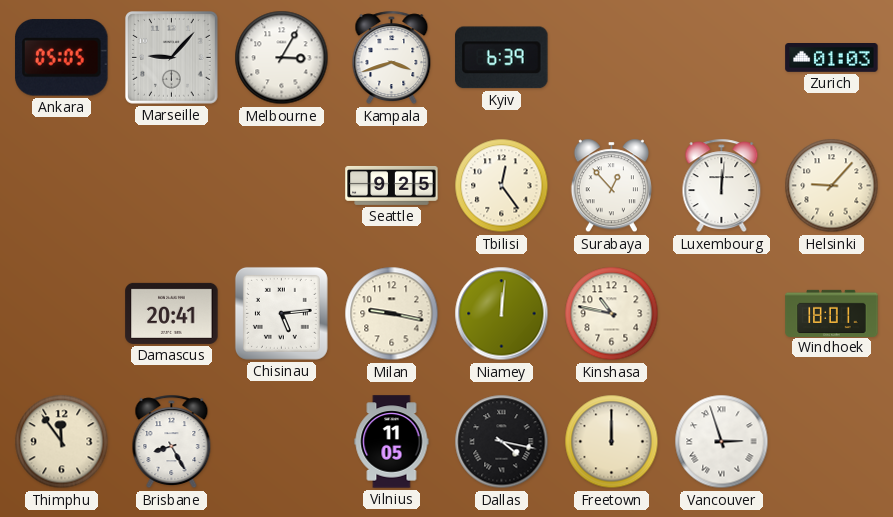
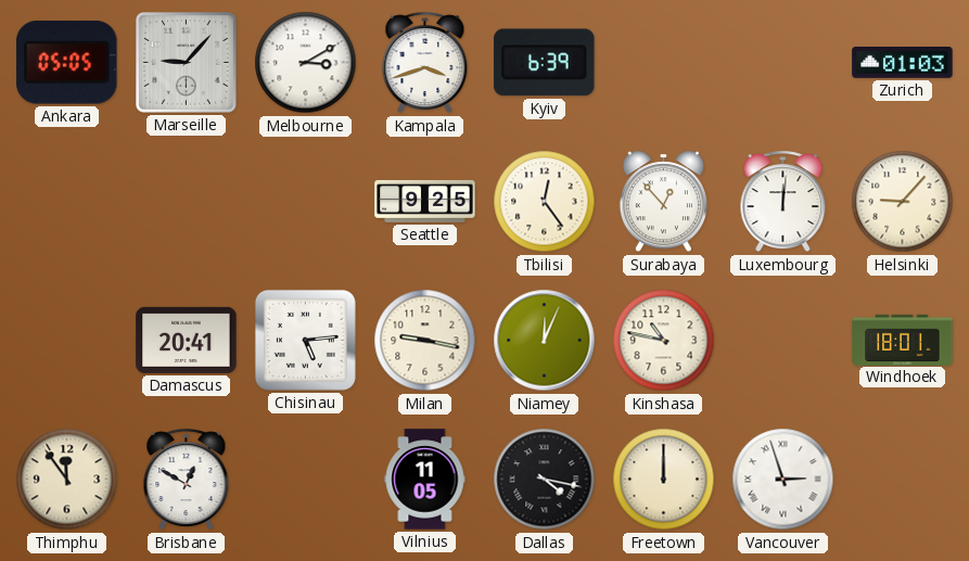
Melbourne: 3:05 -> 3:10
Niamey: 12:01 -> 12:04
Brisbane: 8:25 -> 12:50
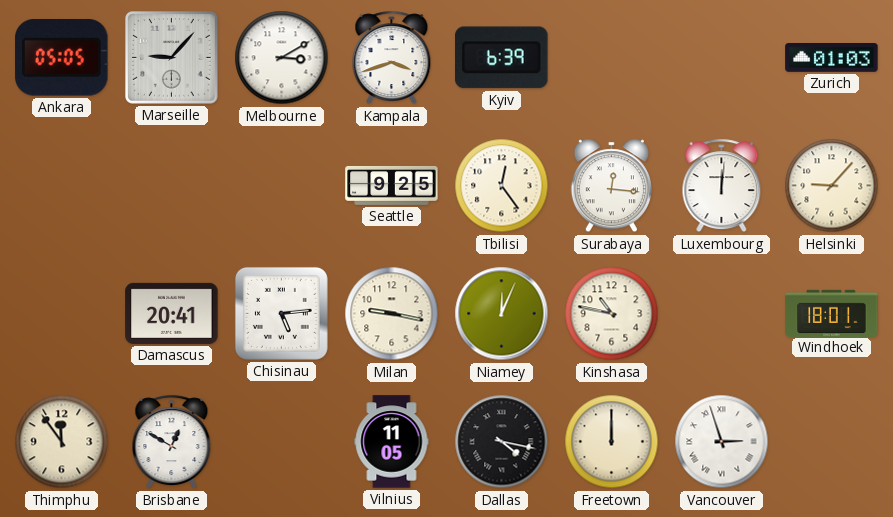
Surabaya: 12:53 -> 12:16
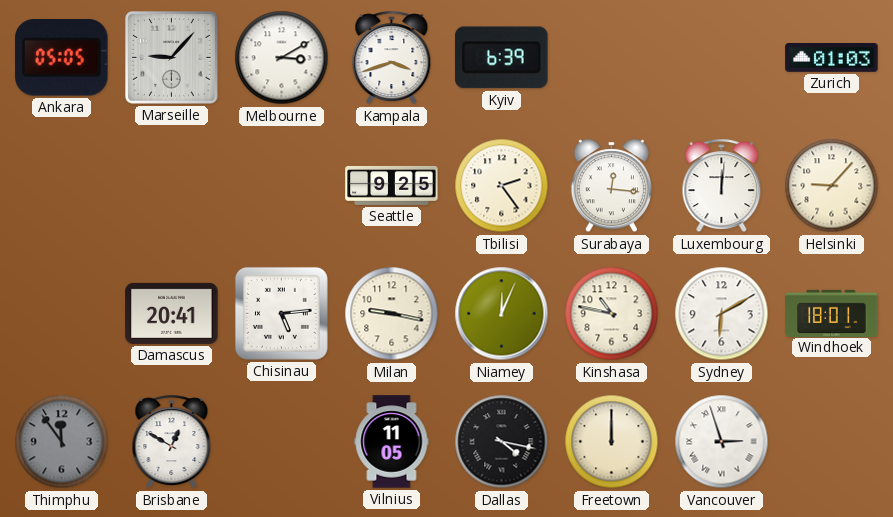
Tbilisi: 12:24 -> 2:24
Sydney: none -> 6:10
Thimphu dial: cream -> grey
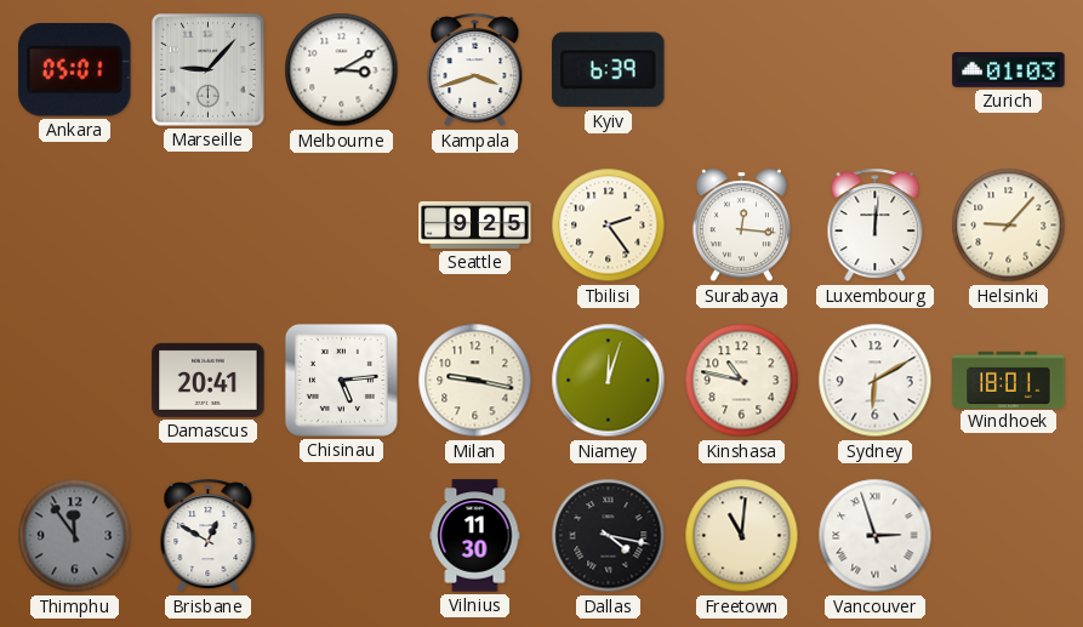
Ankara: 05:05 -> 05:01
Niamey: 12:04 -> 12:03
Vilnius: 11:05 -> 11:30
Freetown: 12:00 -> 11:01
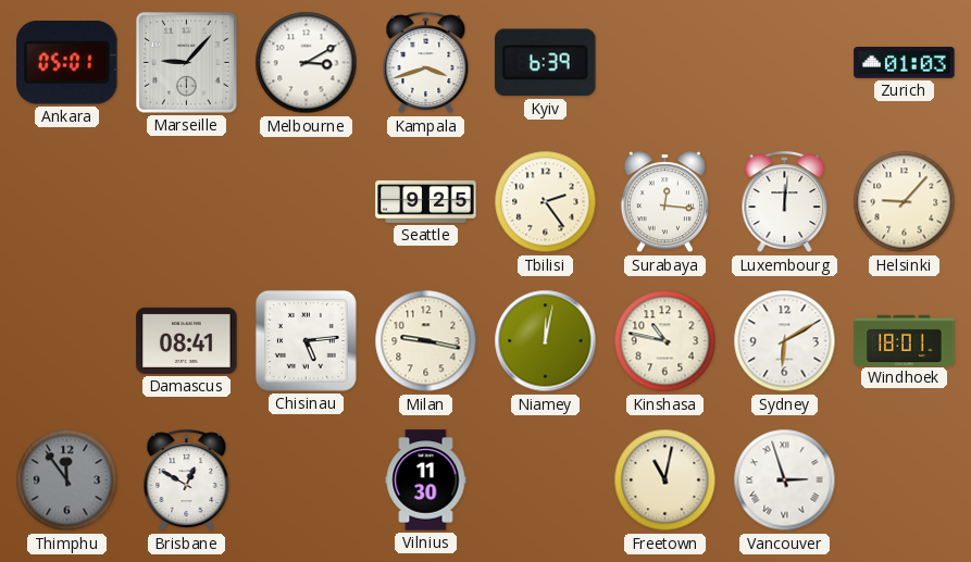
Damascus: 20:41 -> 08:41
Niamey: 12:03 -> 12:02
Dallas: 4:17 -> none
Freetown: 11:01 -> 11:02
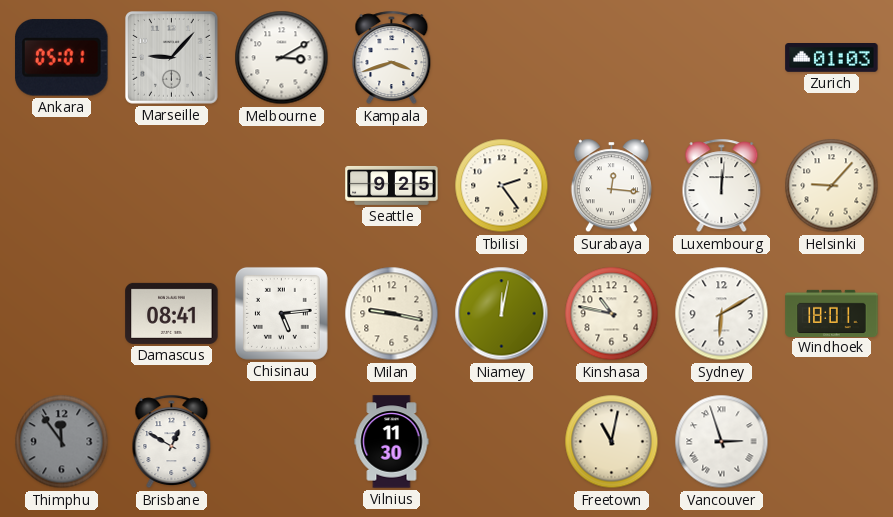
Kyiv: 6:39 -> none
